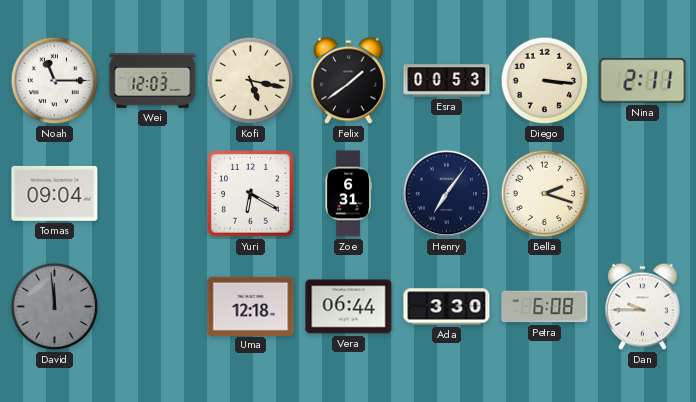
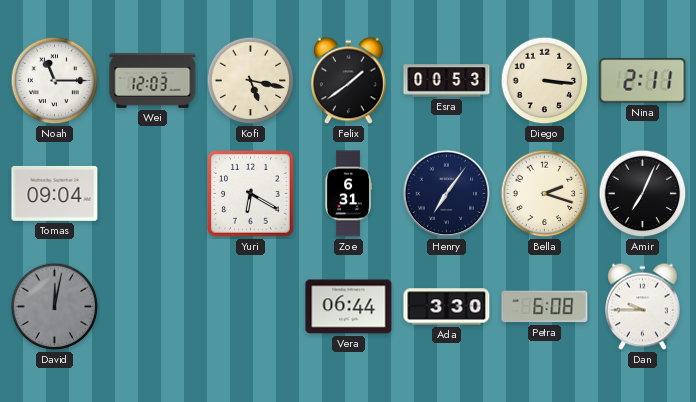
Amir: none -> 7:04
David: 11:59 -> 12:02
Uma: 12:18 -> none
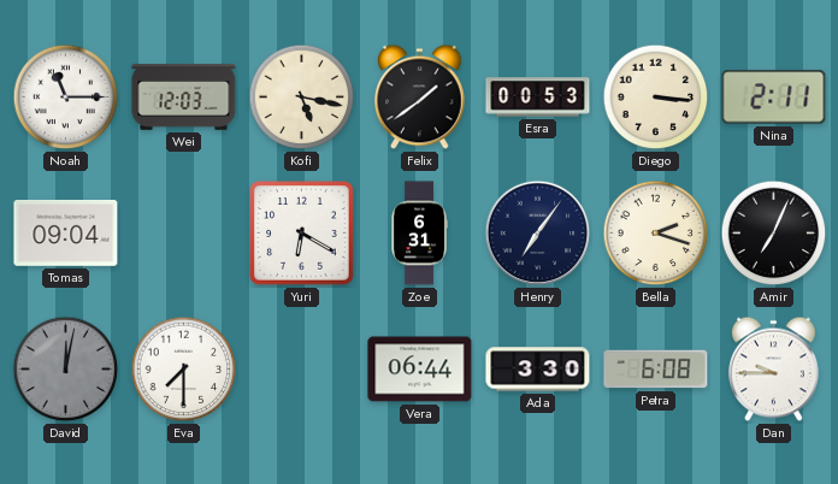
Eva: none -> 7:30
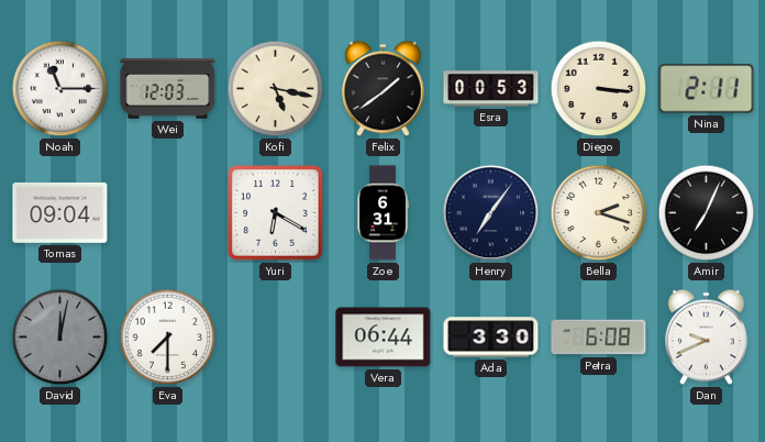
Dan: 9:45 -> 9:41
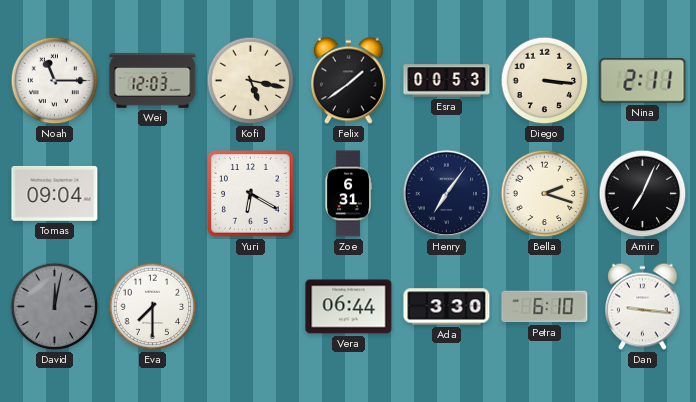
Petra: 6:08 -> 6:10
Dan: 9:41 -> 9:16
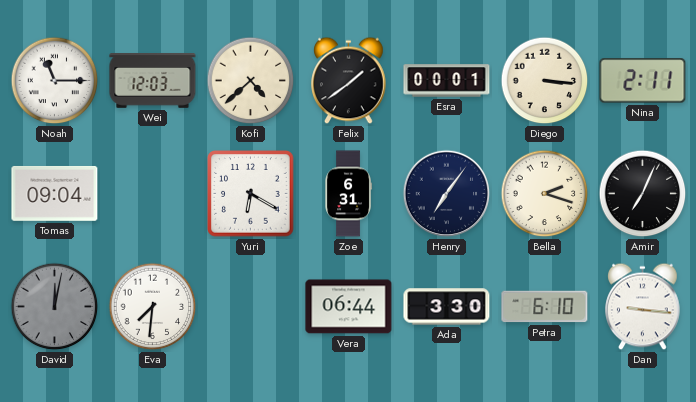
Kofi: 5:17 -> 4:38
Esra: 00:53 -> 00:01
Eva: 7:30 -> 7:31
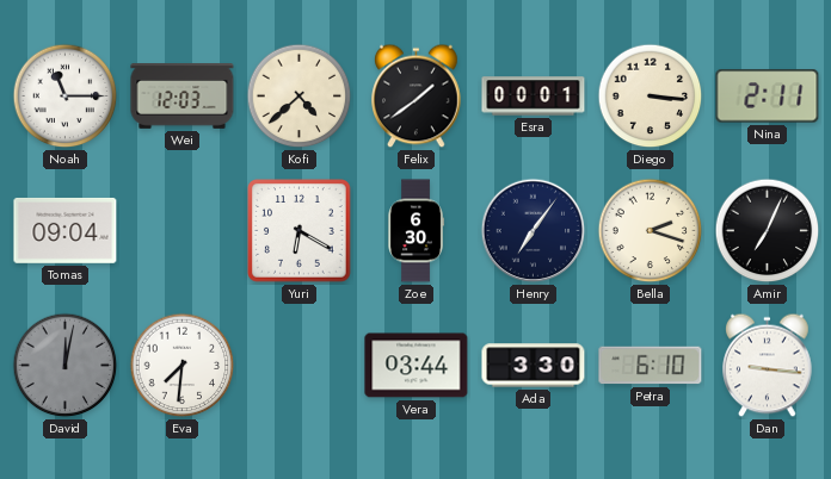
Zoe: 6:31 -> 6:30
Vera: 06:44 -> 03:44
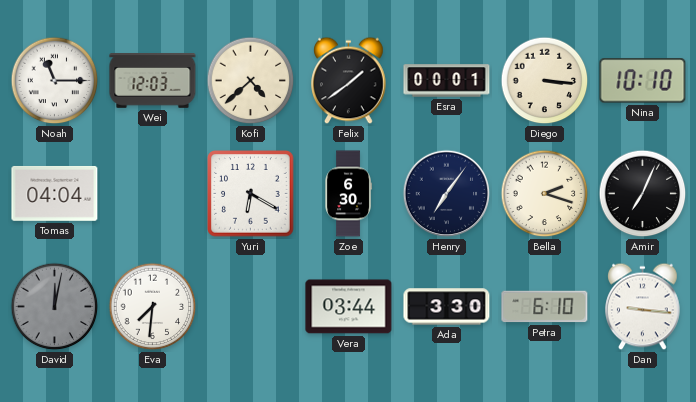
Nina: 2:11 -> 10:10
Tomas: 09:04 -> 04:04
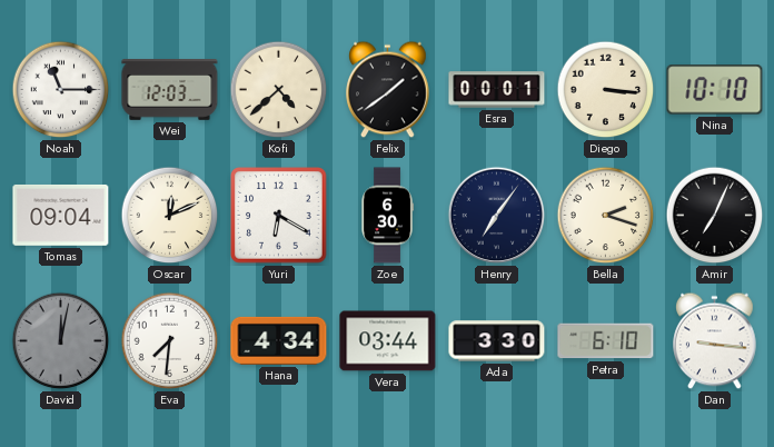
Tomas: 04:04 -> 09:04
Oscar: none -> 12:11
Hana: none -> 4:34
